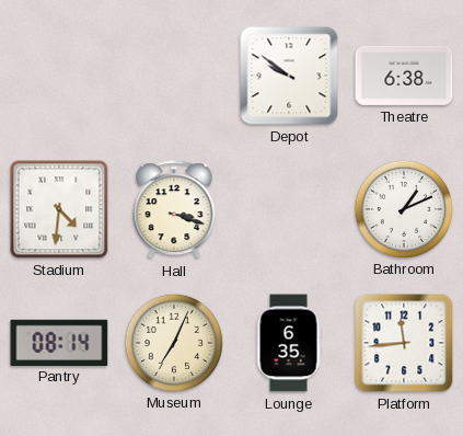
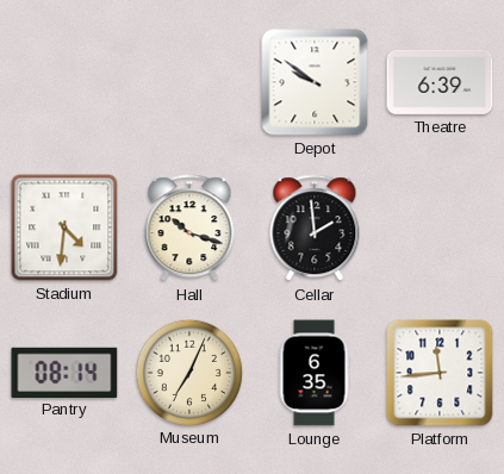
Theatre: 6:38 -> 6:39
Hall: 3:18 -> 10:18
Cellar: none -> 1:59
Bathroom: 1:11 -> none
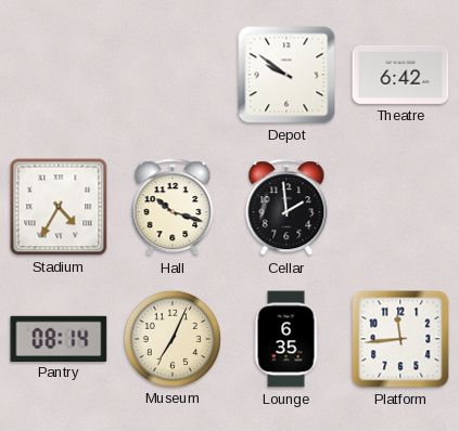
Theatre: 6:39 -> 6:42
Stadium: 4:31 -> 4:35
